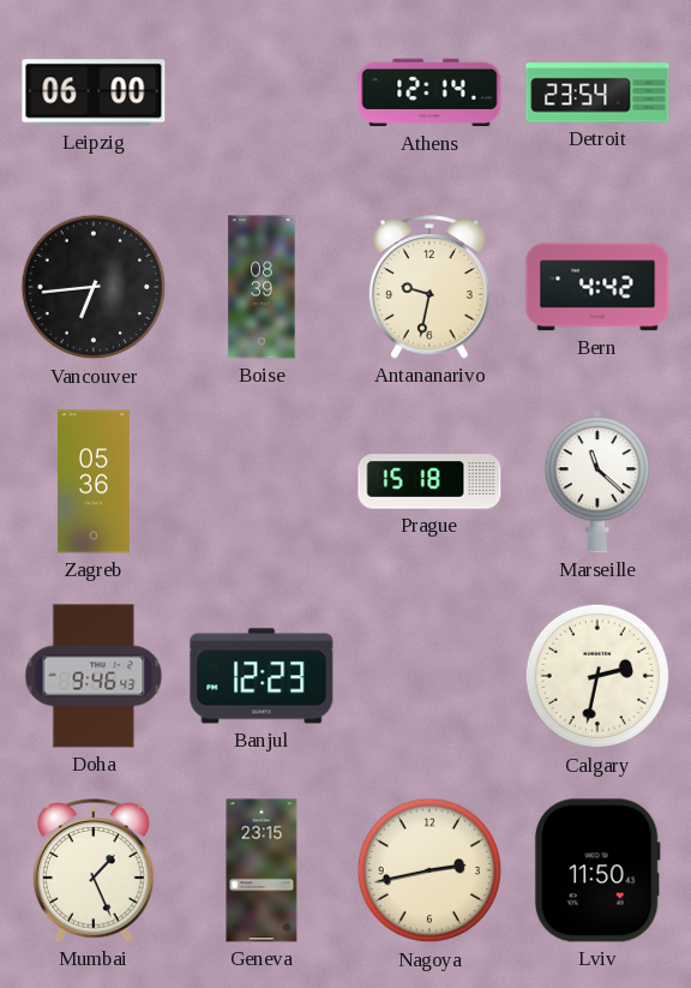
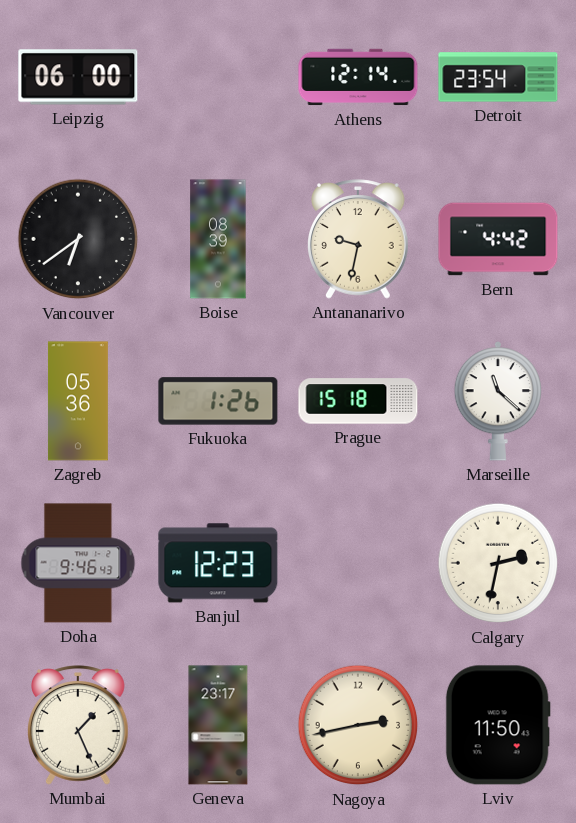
Vancouver: 6:44 -> 6:39
Fukuoka: none -> 1:26
Geneva: 23:15 -> 23:17
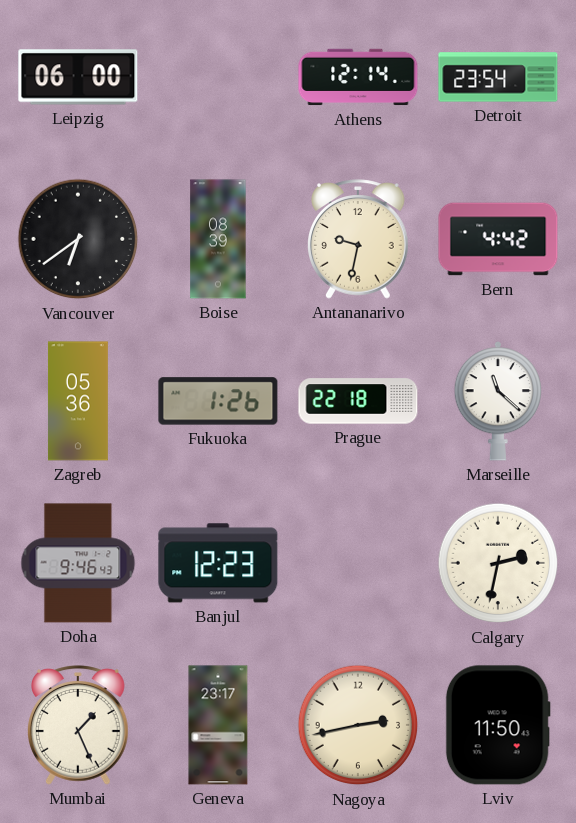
Prague: 15:18 -> 22:18
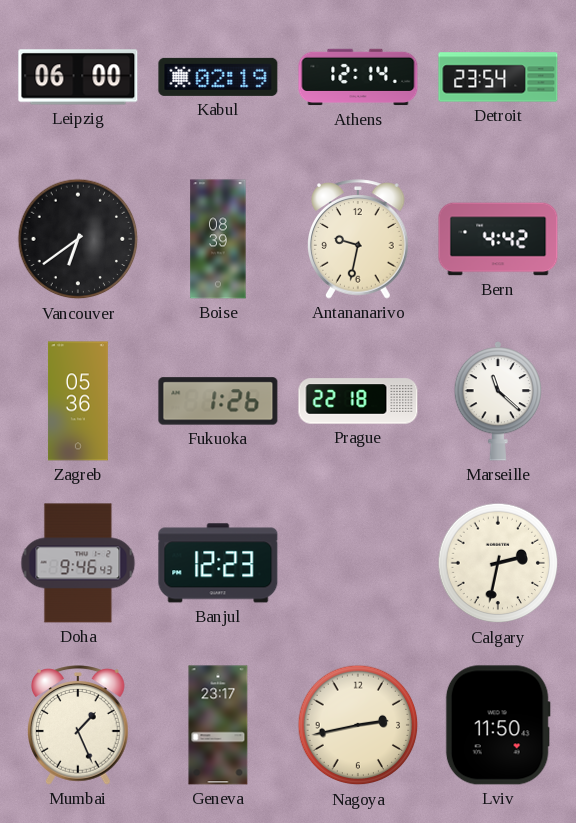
Kabul: none -> 02:19
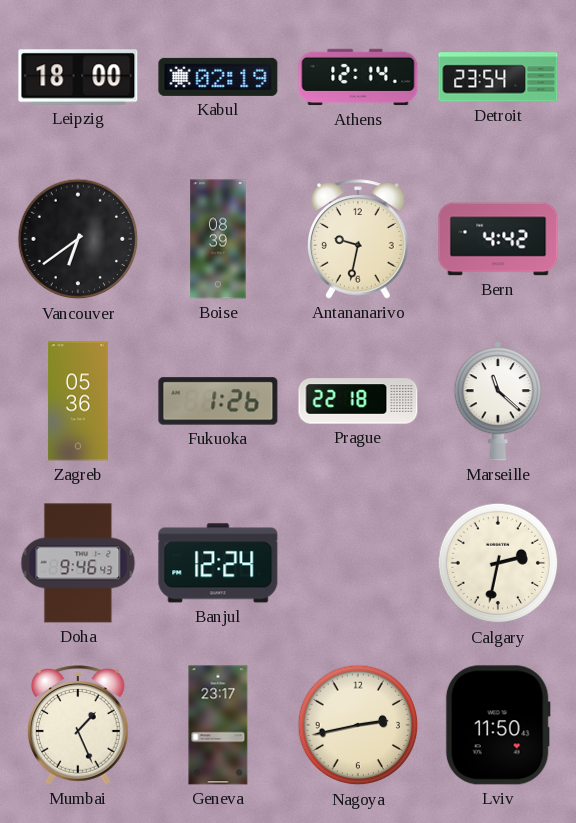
Leipzig: 06:00 -> 18:00
Banjul: 12:23 -> 12:24
